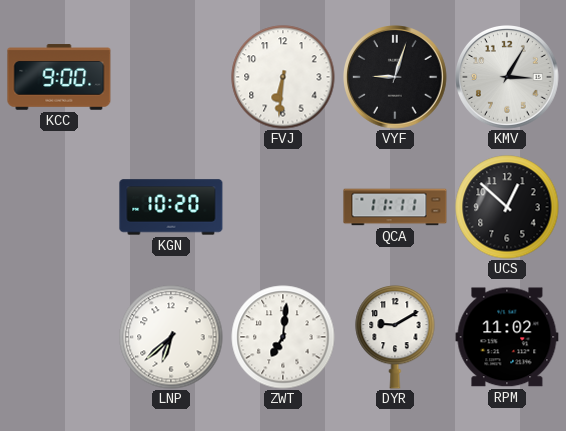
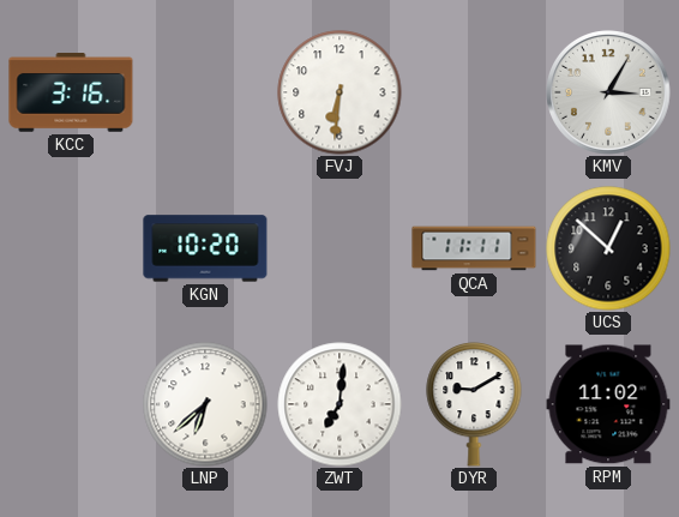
KCC: 9:00 -> 3:16
VYF: 9:03 -> none
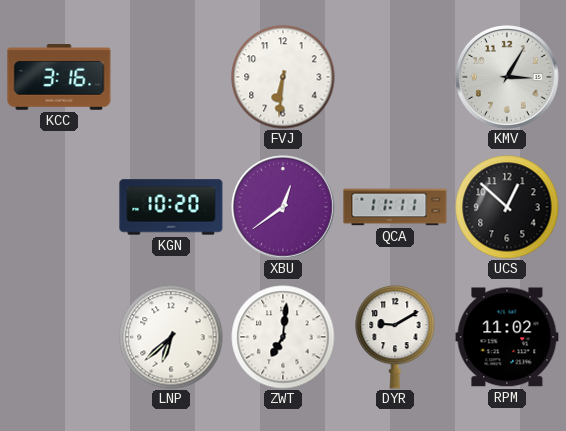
XBU: none -> 12:39
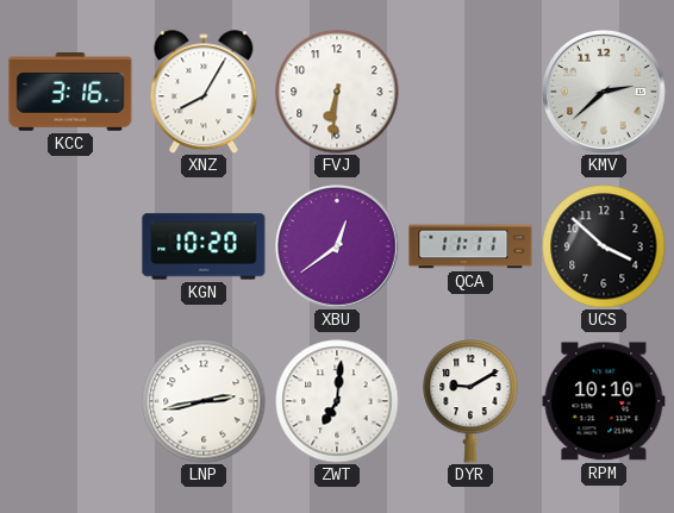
XNZ: none -> 8:05
KMV: 3:05 -> 2:38
UCS: 12:52 -> 3:52
LNP: 6:38 -> 2:43
RPM: 11:02 -> 10:10
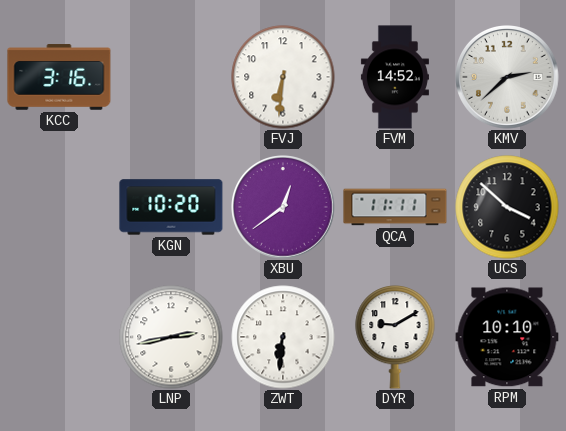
XNZ: 8:05 -> none
FVM: none -> 14:52
ZWT: 7:01 -> 6:31
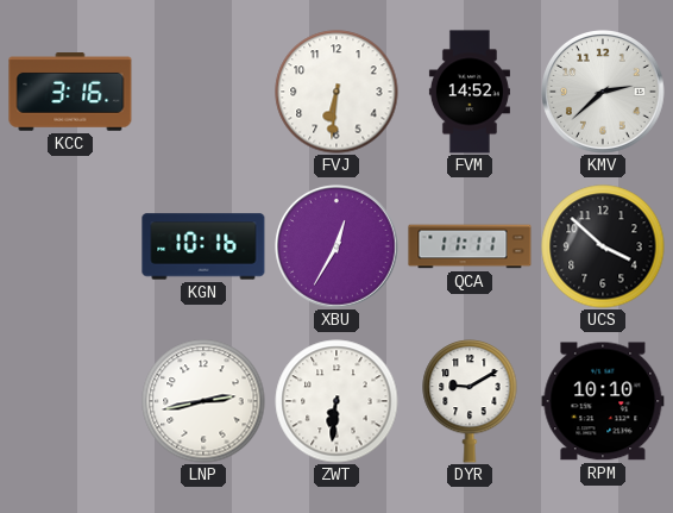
KGN: 10:20 -> 10:16
XBU: 12:39 -> 12:35
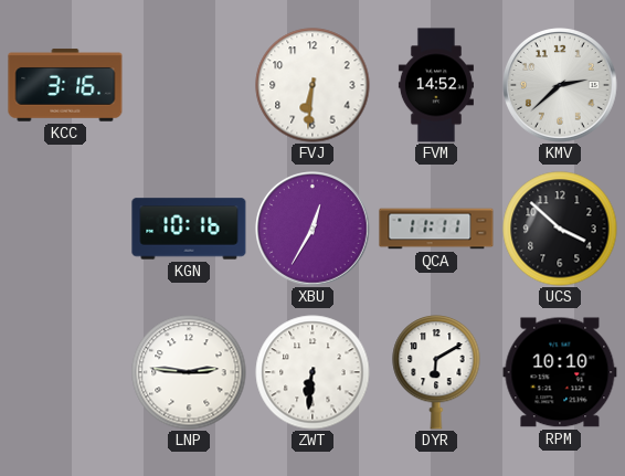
LNP: 2:43 -> 2:46
DYR: 9:10 -> 6:10
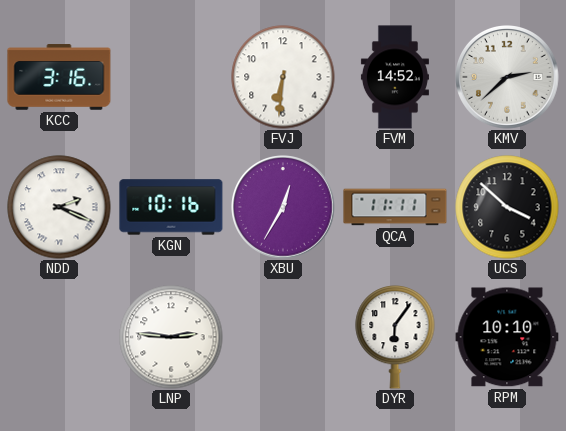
NDD: none -> 2:19
ZWT: 6:31 -> none
DYR: 6:10 -> 6:06
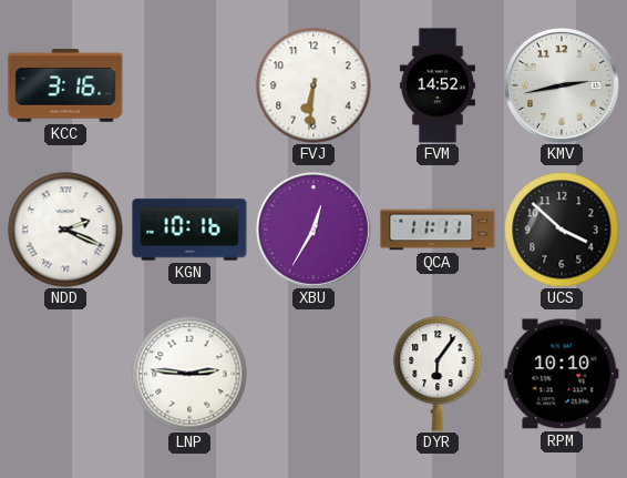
KMV: 2:38 -> 2:43
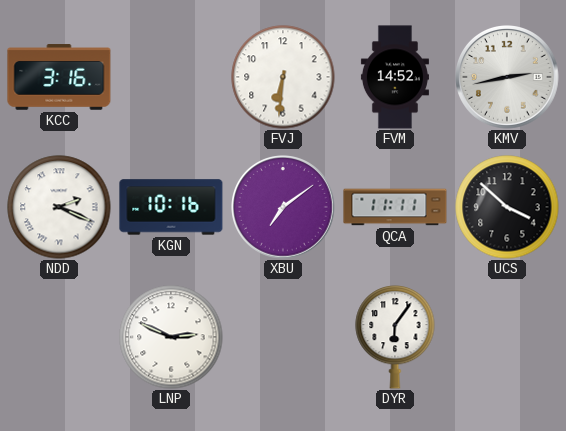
XBU: 12:35 -> 7:09
LNP: 2:46 -> 2:49
RPM: 10:10 -> none
